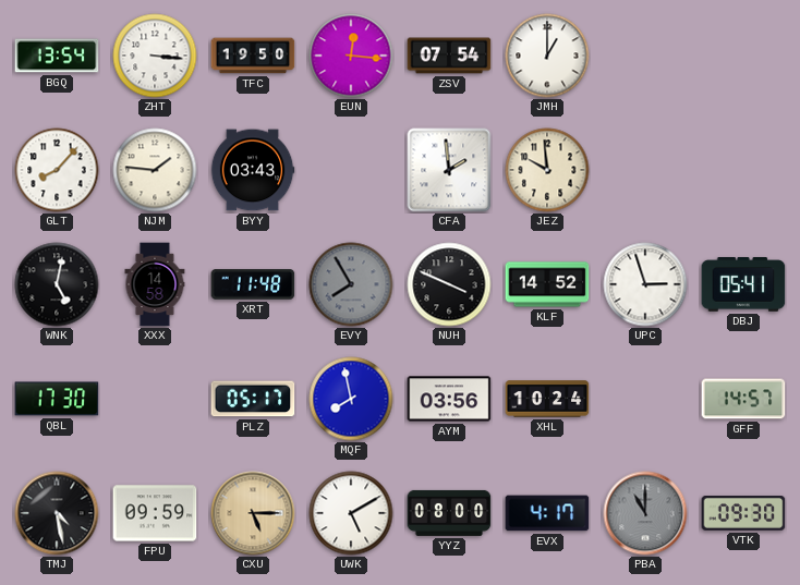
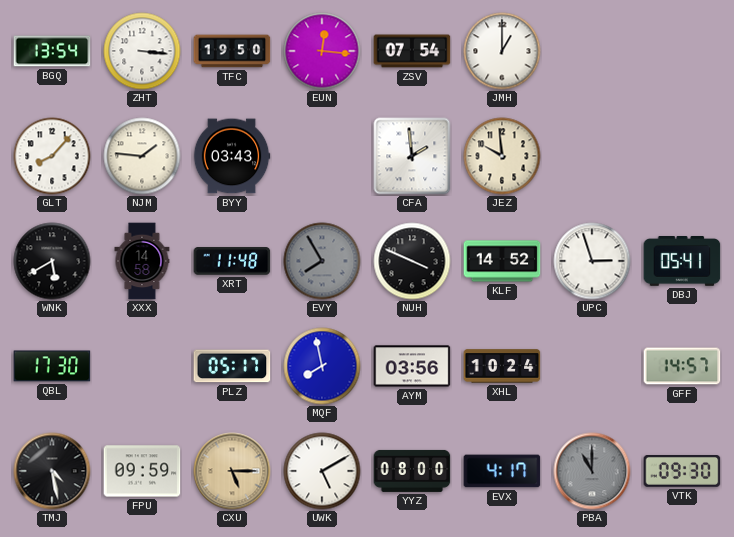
WNK: 5:02 -> 5:40
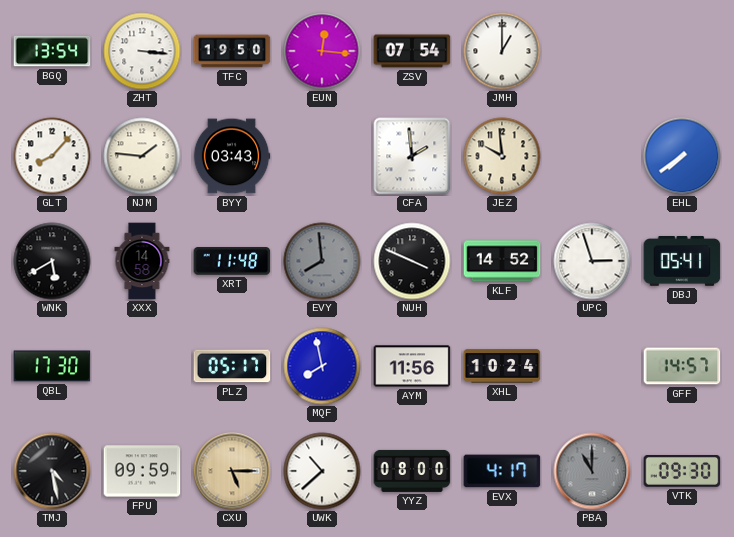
EHL: none -> 7:39
EVY: 7:55 -> 7:59
AYM: 03:56 -> 11:56
UWK: 5:10 -> 10:38
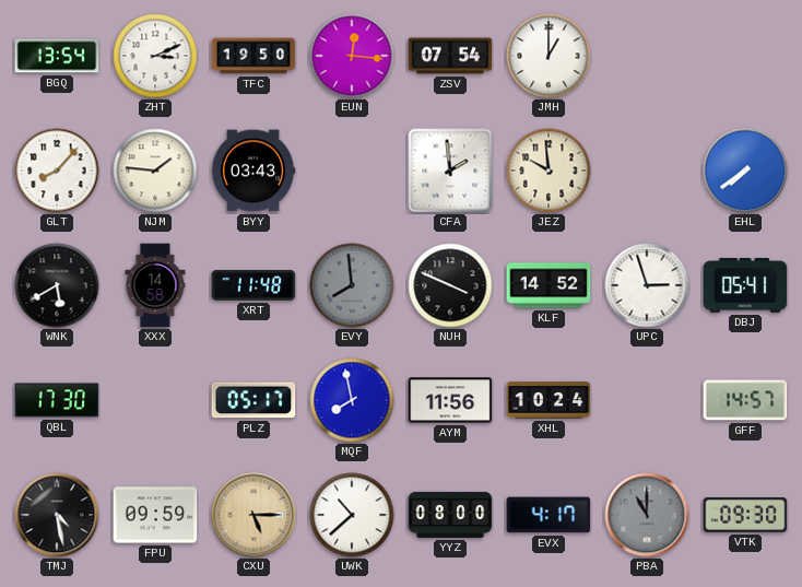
ZHT: 3:16 -> 3:11
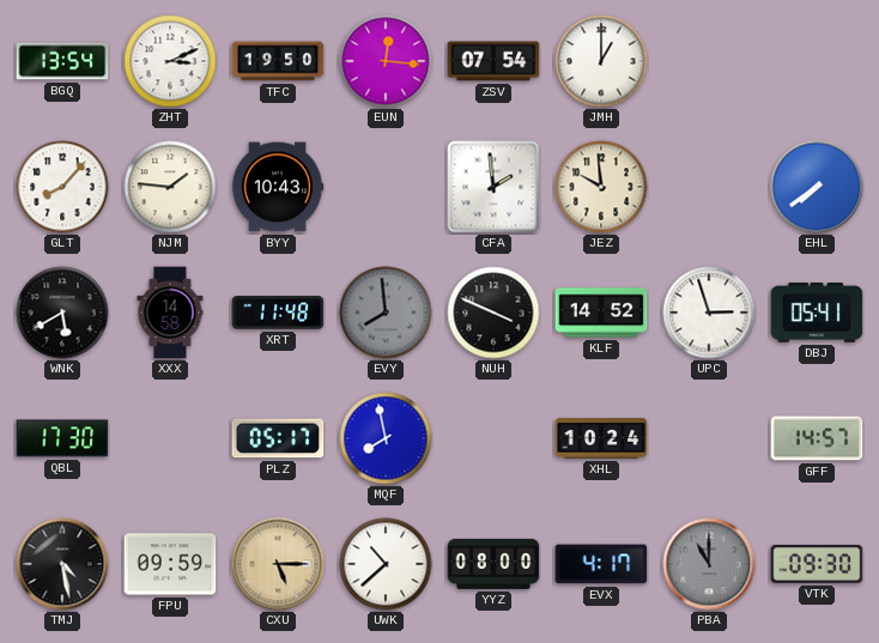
BYY: 03:43 -> 10:43
AYM: 11:56 -> none
